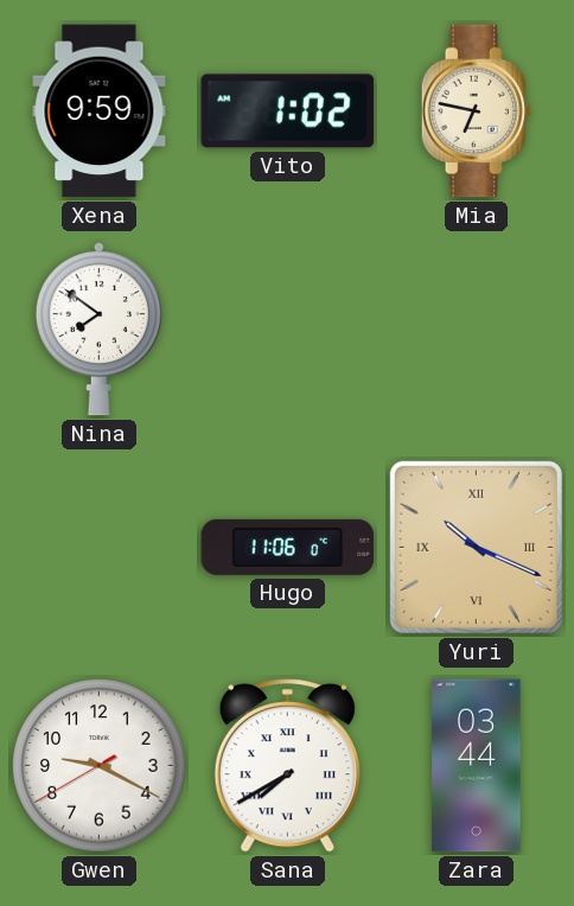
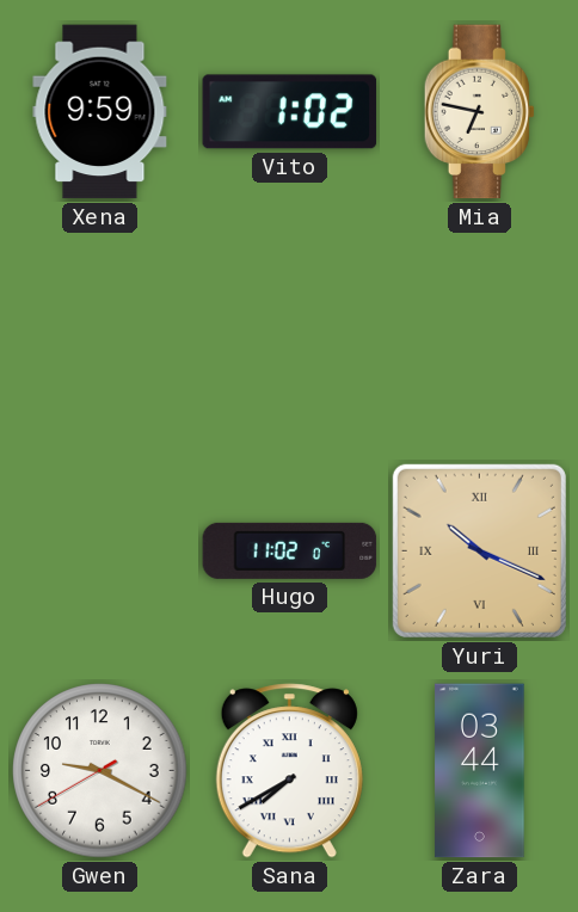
Nina: 7:51 -> none
Hugo: 11:06 -> 11:02
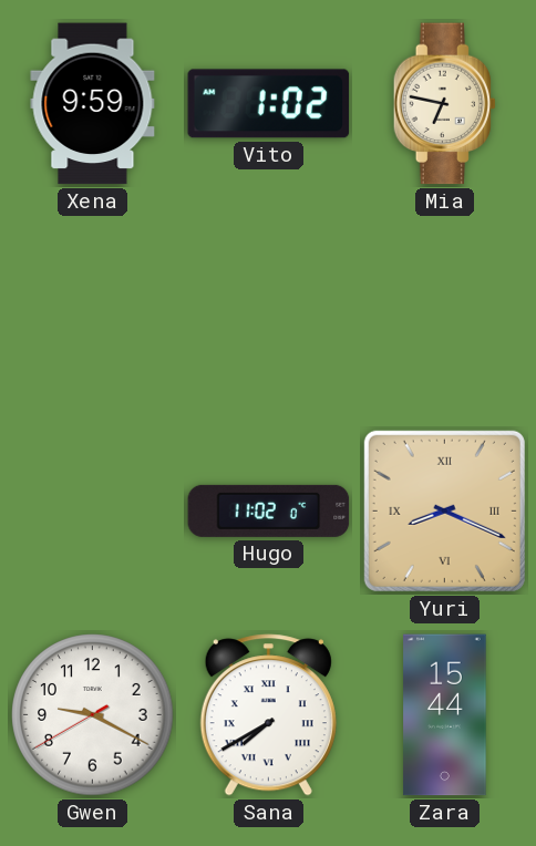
Yuri: 10:19 -> 8:19
Zara: 03:44 -> 15:44
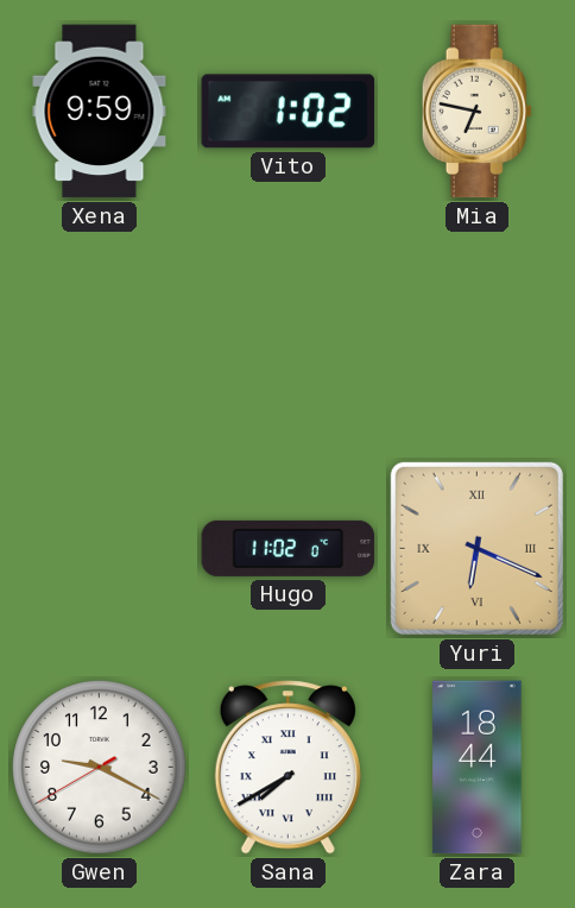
Yuri: 8:19 -> 6:19
Zara: 15:44 -> 18:44
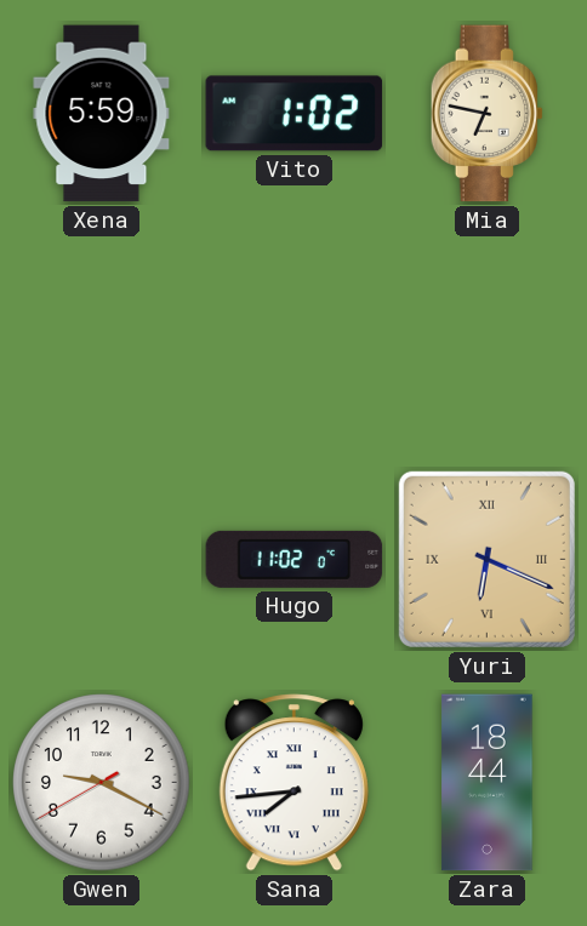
Xena: 9:59 -> 5:59
Sana: 7:40 -> 7:44
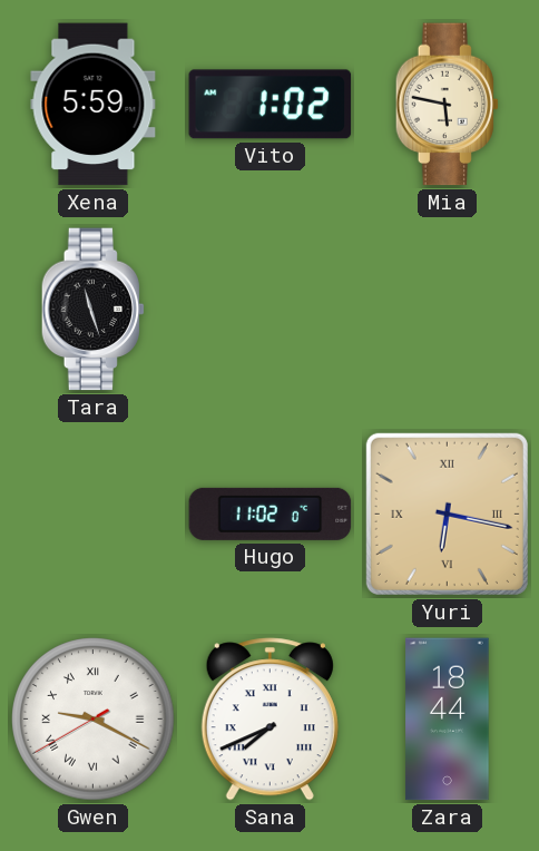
Mia: 6:47 -> 5:47
Tara: none -> 11:27
Yuri: 6:19 -> 6:17
Gwen numerals: Arabic -> Roman
Sana: 7:44 -> 7:41
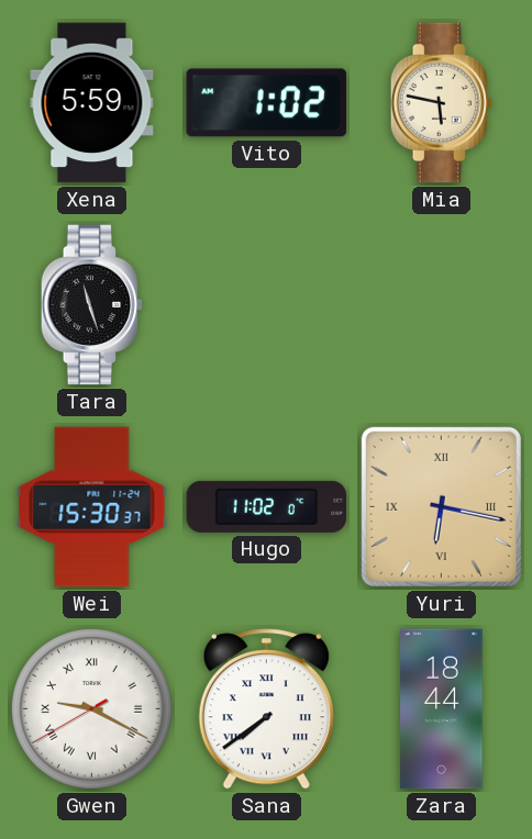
Wei: none -> 15:30
Sana: 7:41 -> 7:39
